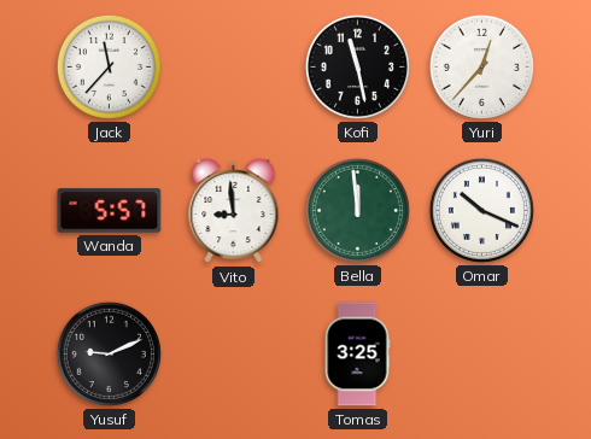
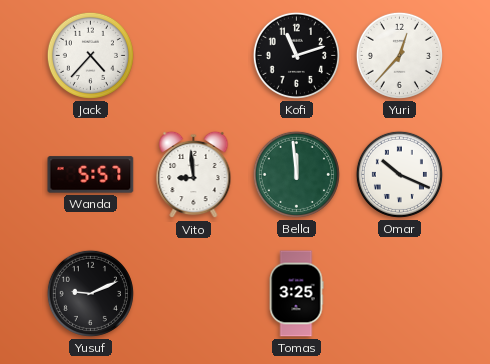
Jack: 11:37 -> 4:37
Kofi: 11:28 -> 11:12
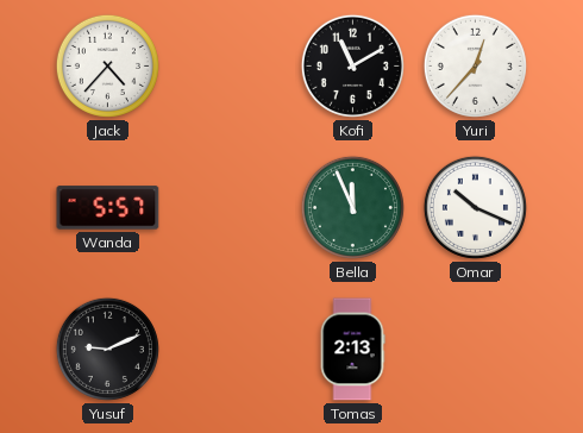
Kofi: 11:12 -> 11:10
Vito: 8:59 -> none
Bella: 11:59 -> 11:56
Tomas: 3:25 -> 2:13
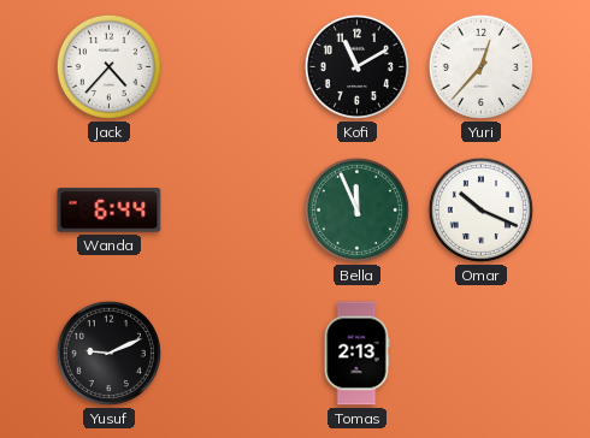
Wanda: 5:57 -> 6:44
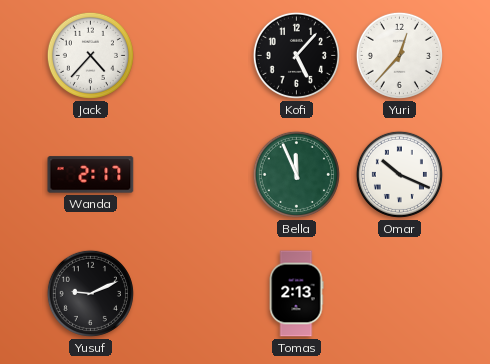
Kofi: 11:10 -> 5:07
Wanda: 6:44 -> 2:17
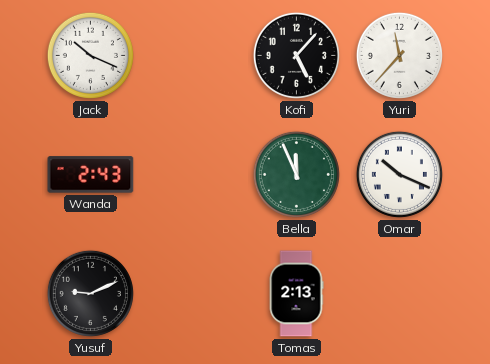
Jack: 4:37 -> 10:19
Yuri: 12:37 -> 11:37
Wanda: 2:17 -> 2:43
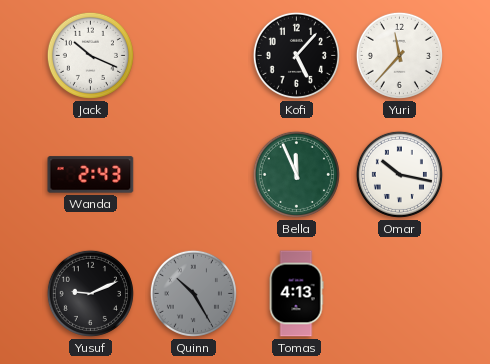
Omar: 10:19 -> 10:17
Quinn: none -> 10:25
Tomas: 2:13 -> 4:13
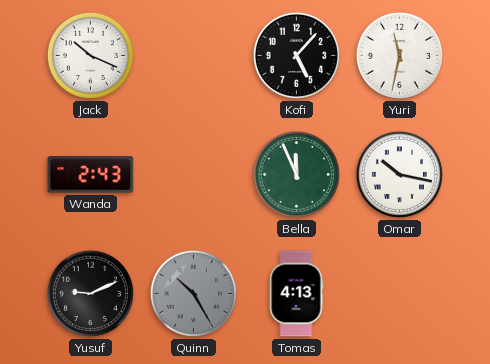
Yuri: 11:37 -> 11:32
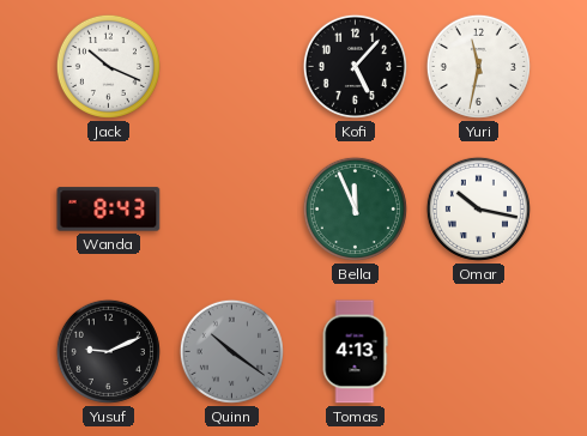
Wanda: 2:43 -> 8:43
Quinn: 10:25 -> 10:21
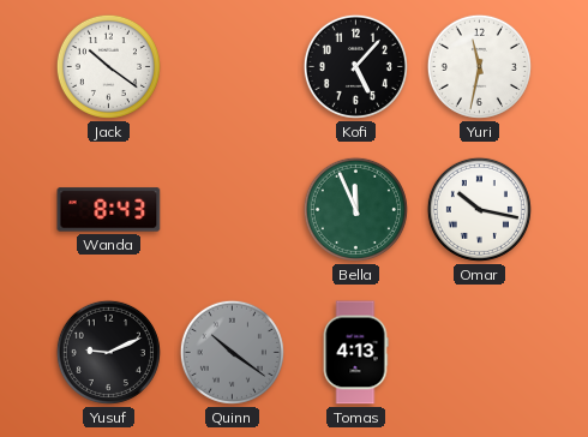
Jack: 10:19 -> 10:21
